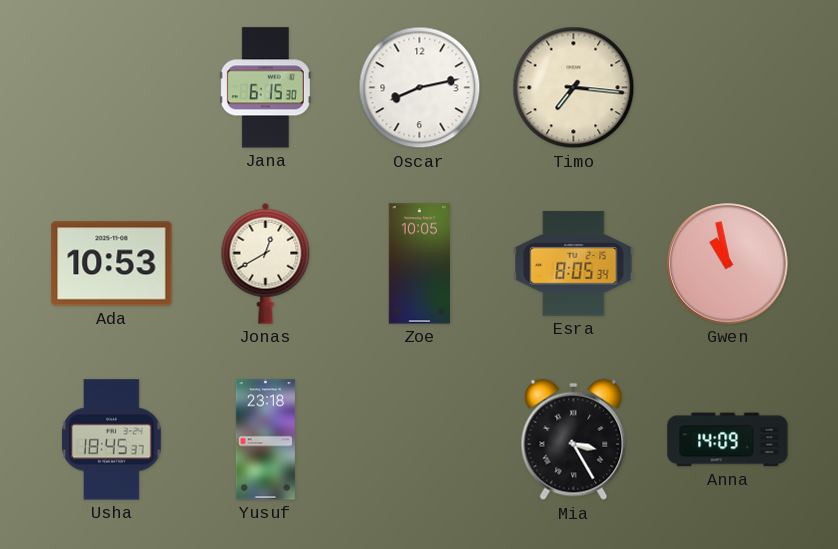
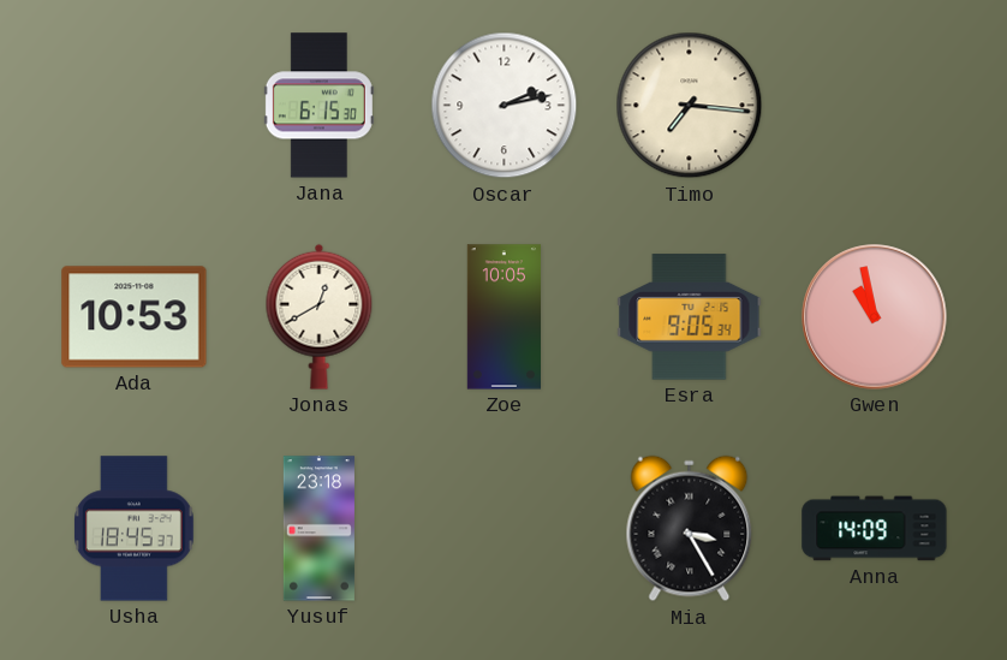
Oscar: 8:13 -> 2:13
Esra: 8:05 -> 9:05
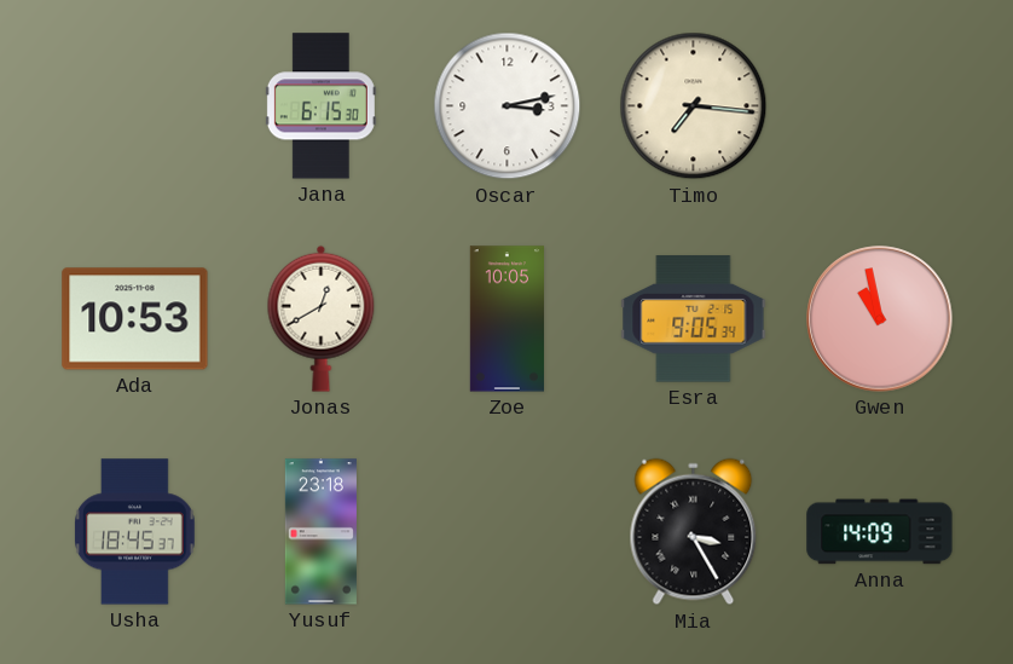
Oscar: 2:13 -> 3:13
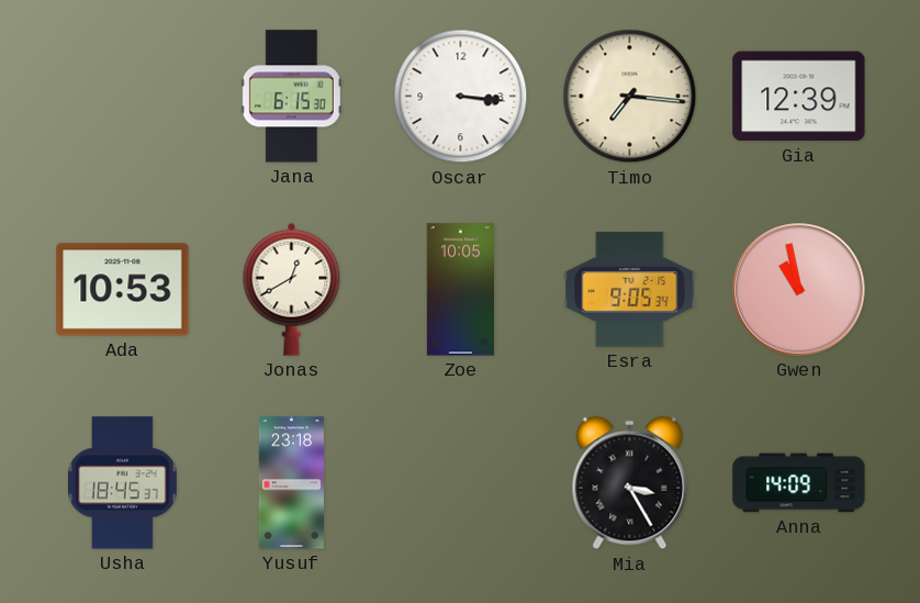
Oscar: 3:13 -> 3:16
Gia: none -> 12:39
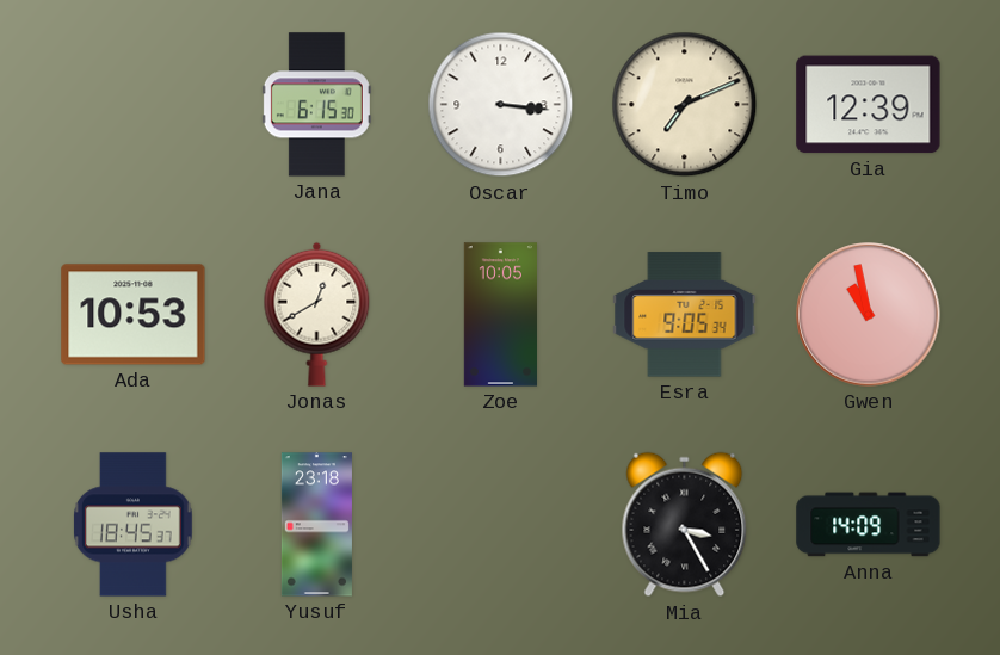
Timo: 7:16 -> 7:11
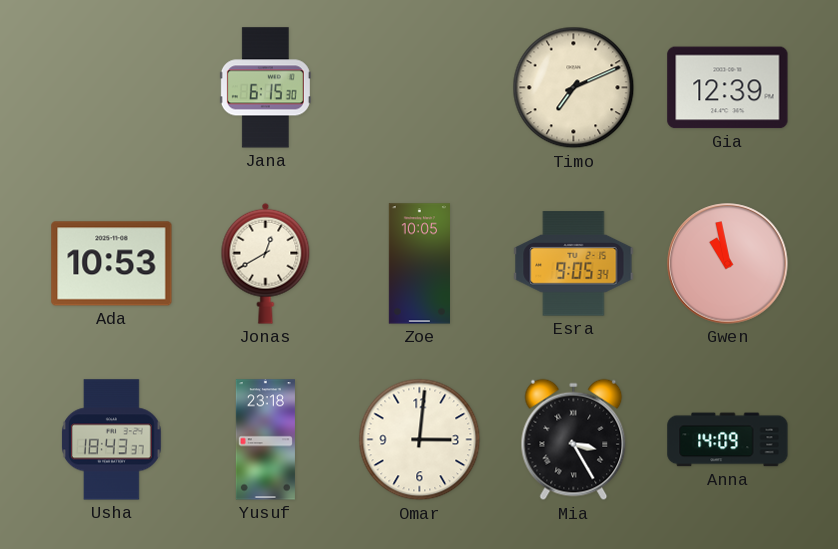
Oscar: 3:16 -> none
Usha: 18:45 -> 18:43
Omar: none -> 3:01
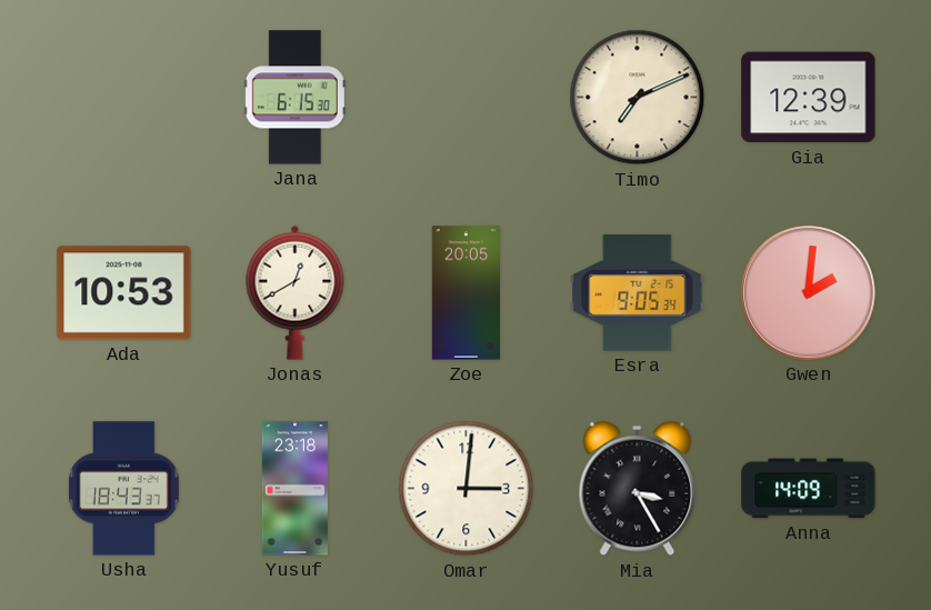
Zoe: 10:05 -> 20:05
Gwen: 10:58 -> 2:01
